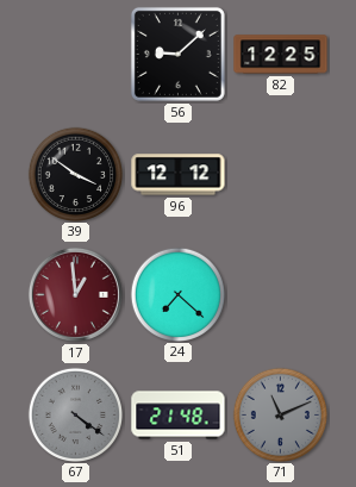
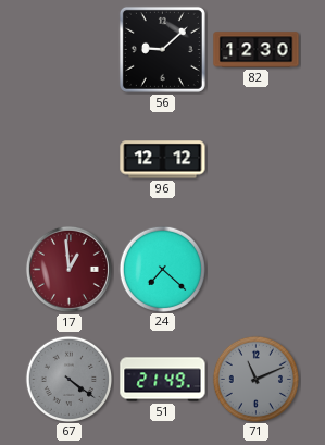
82: 12:25 -> 12:30
39: 3:51 -> none
51: 21:48 -> 21:49
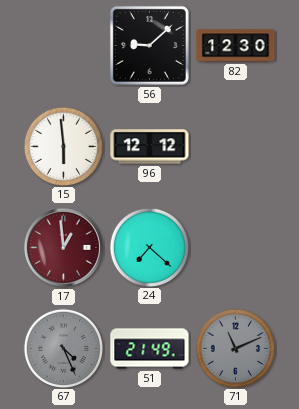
15: none -> 5:59
67: 4:21 -> 4:26
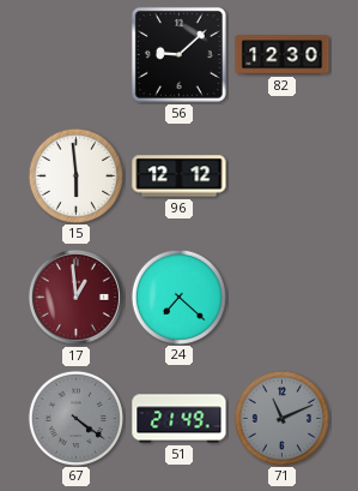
67: 4:26 -> 4:21
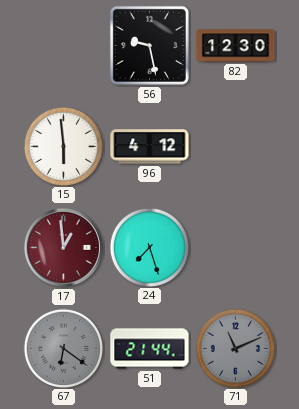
56: 9:08 -> 9:28
96: 12:12 -> 4:12
24: 7:22 -> 7:27
67: 4:21 -> 6:21
51: 21:49 -> 21:44
